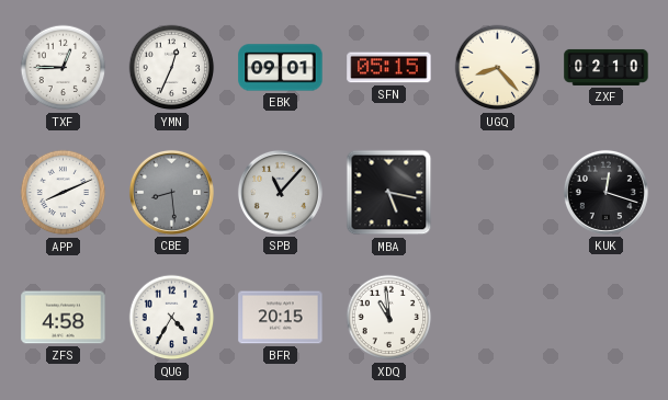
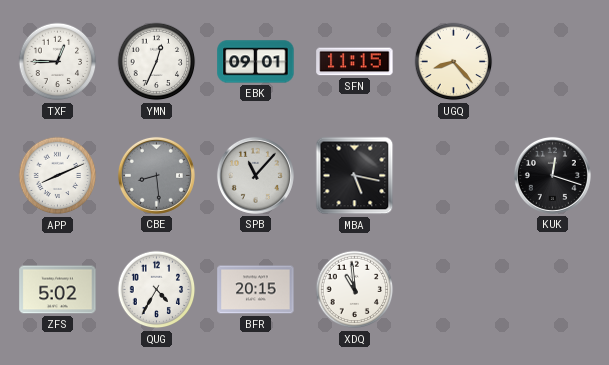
SFN: 05:15 -> 11:15
ZXF: 02:10 -> none
ZFS: 4:58 -> 5:02
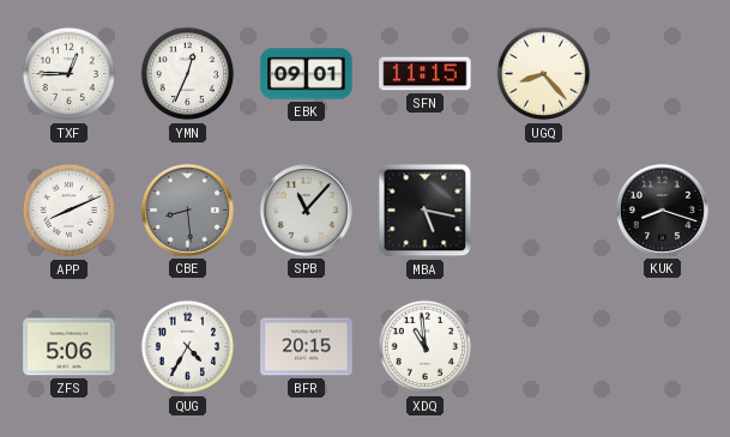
KUK: 12:18 -> 8:18
ZFS: 5:02 -> 5:06
